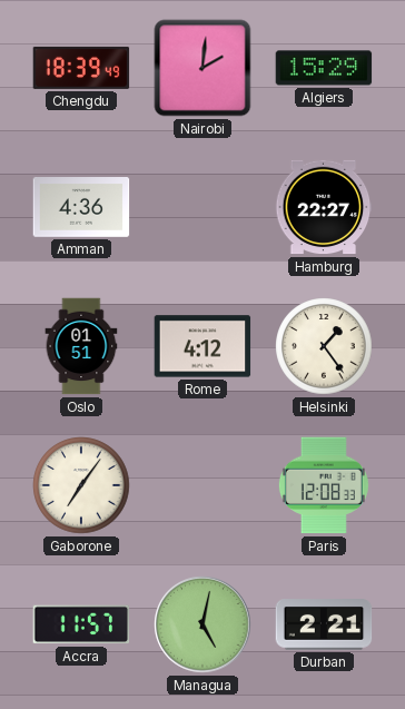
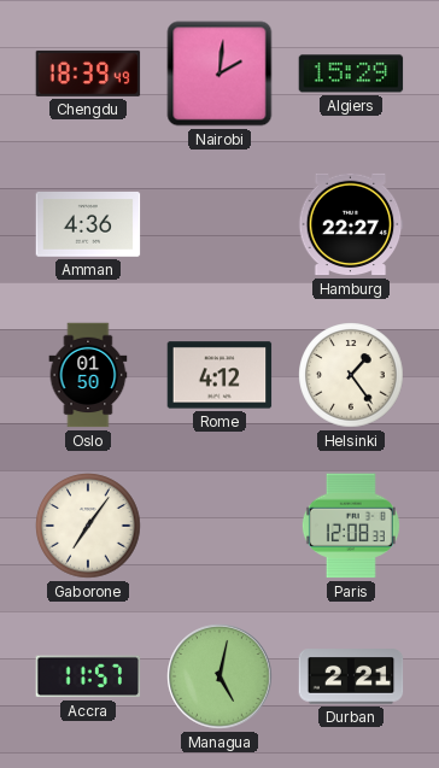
Oslo: 01:51 -> 01:50
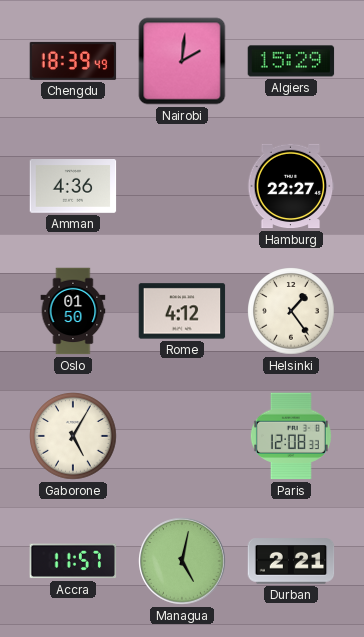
Gaborone: 7:06 -> 5:05
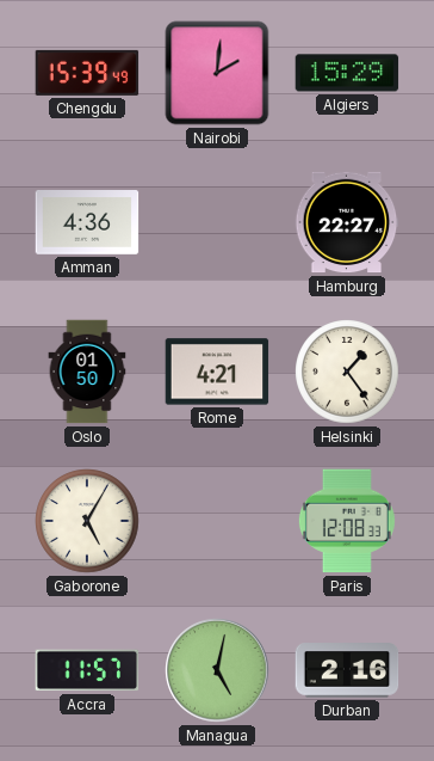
Chengdu: 18:39 -> 15:39
Rome: 4:12 -> 4:21
Durban: 2:21 -> 2:16
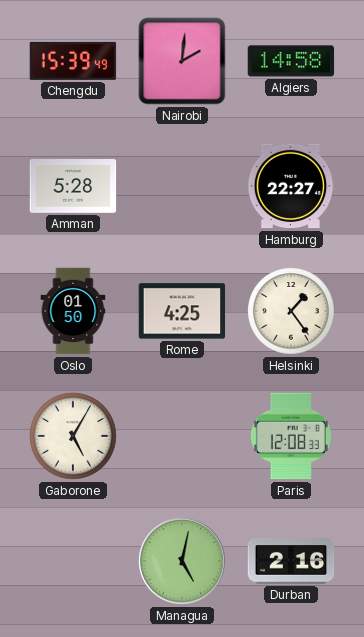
Algiers: 15:29 -> 14:58
Amman: 4:36 -> 5:28
Rome: 4:21 -> 4:25
Accra: 11:57 -> none
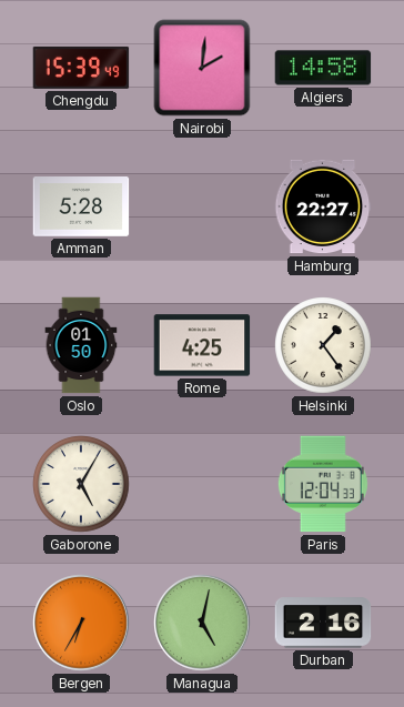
Paris: 12:08 -> 12:04
Bergen: none -> 6:35
